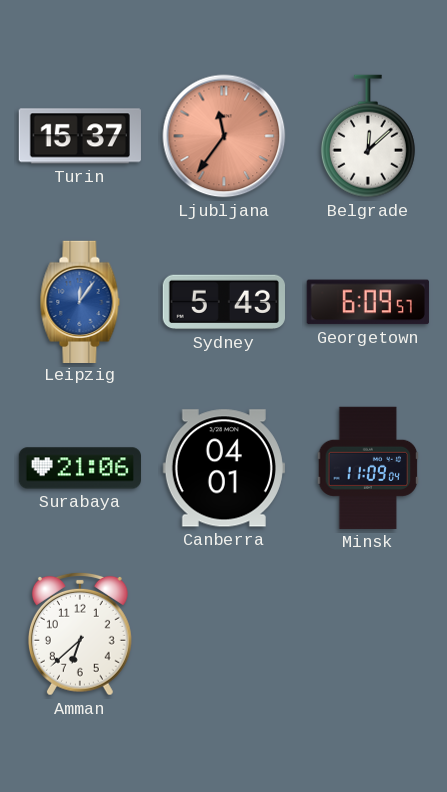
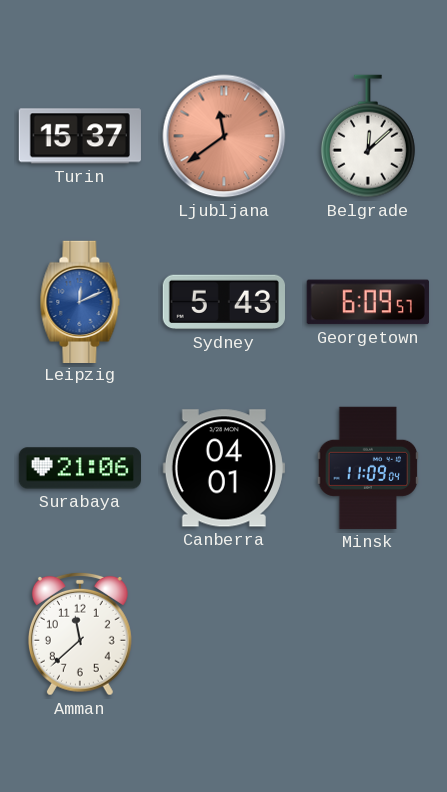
Ljubljana: 11:36 -> 11:39
Leipzig: 12:06 -> 12:11
Amman: 6:38 -> 11:38
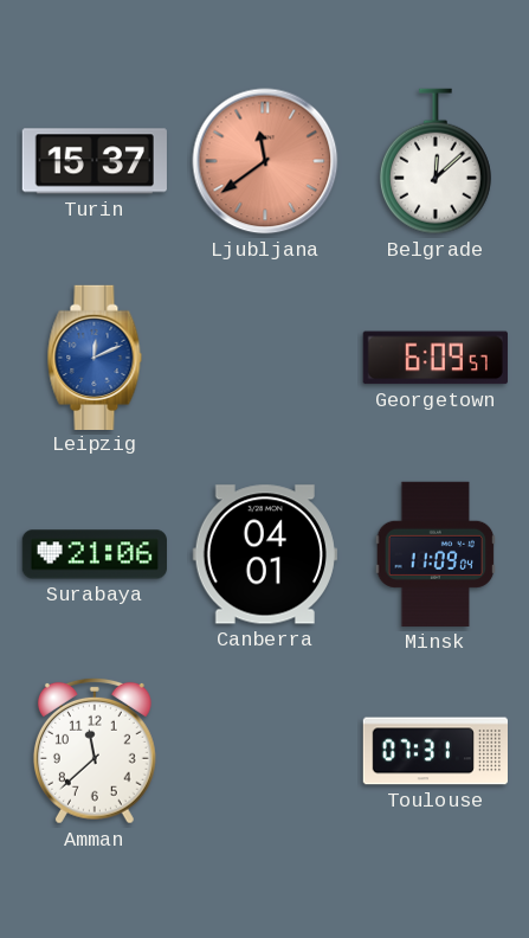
Sydney: 5:43 -> none
Toulouse: none -> 07:31
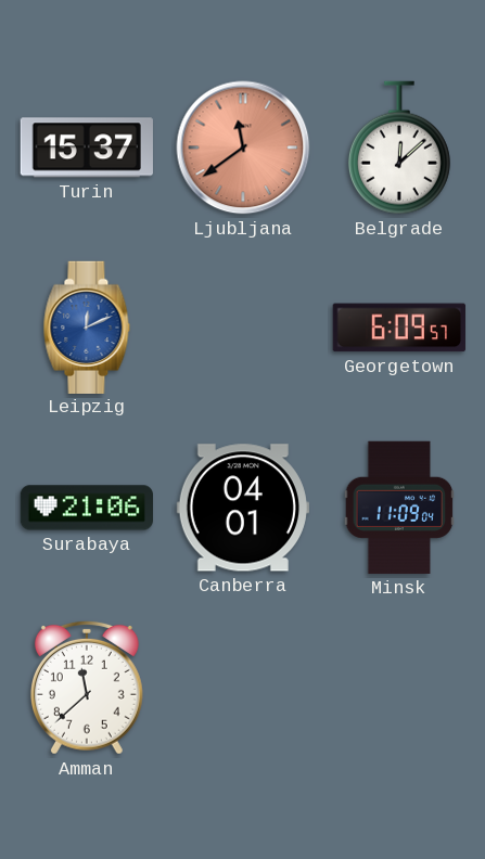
Toulouse: 07:31 -> none
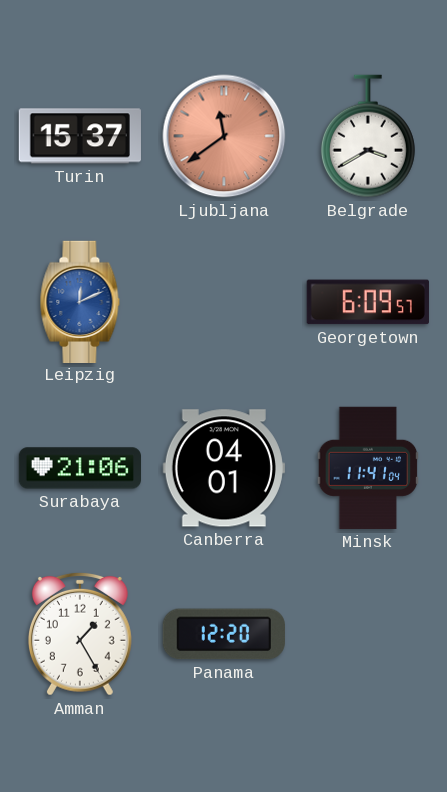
Belgrade: 12:08 -> 3:40
Minsk: 11:09 -> 11:41
Amman: 11:38 -> 1:25
Panama: none -> 12:20
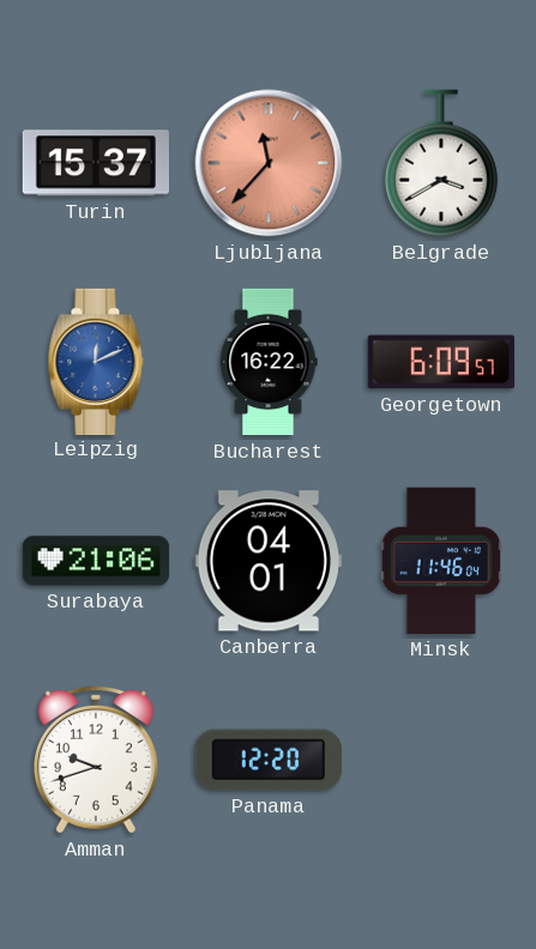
Ljubljana: 11:39 -> 11:37
Bucharest: none -> 16:22
Minsk: 11:41 -> 11:46
Amman: 1:25 -> 9:42
